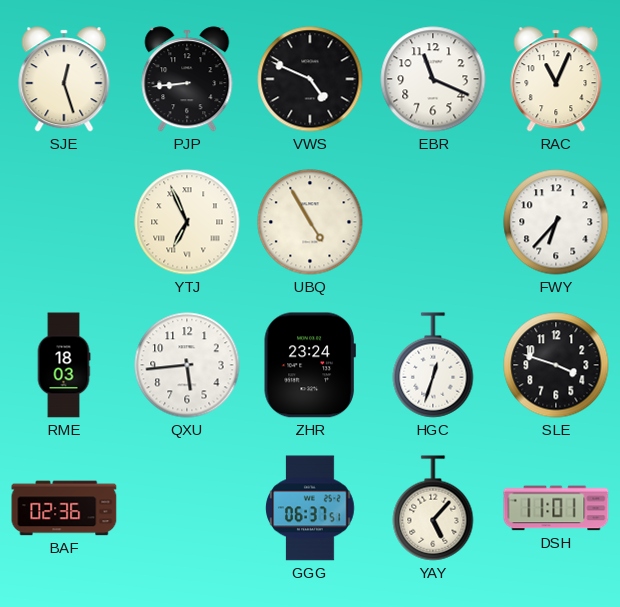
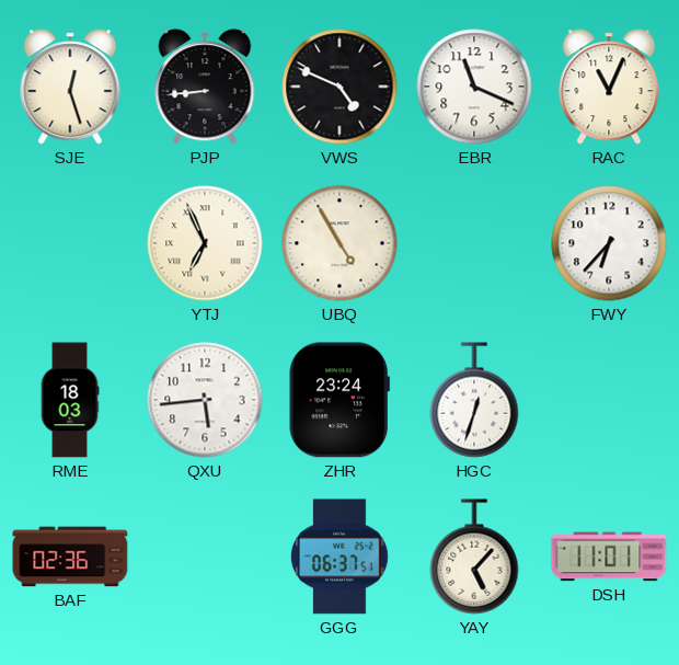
SLE: 3:48 -> none
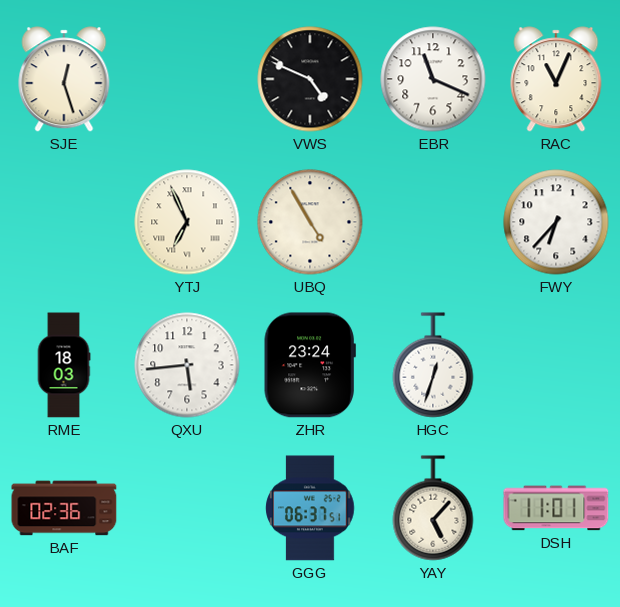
PJP: 8:44 -> none
